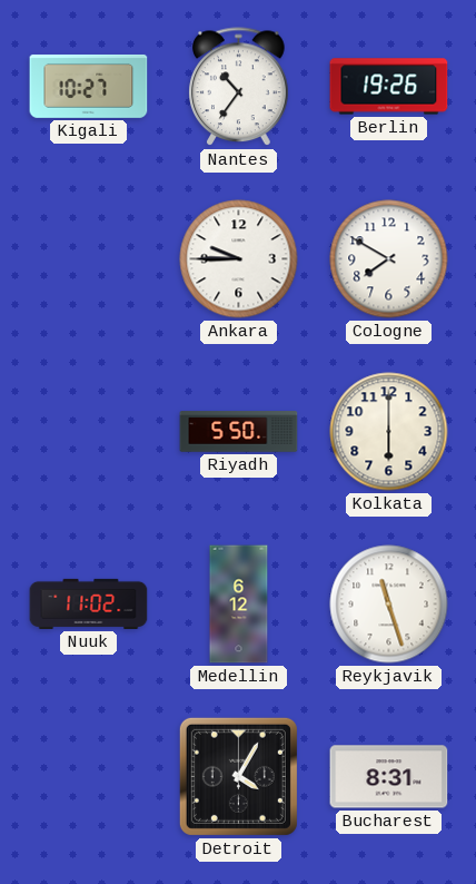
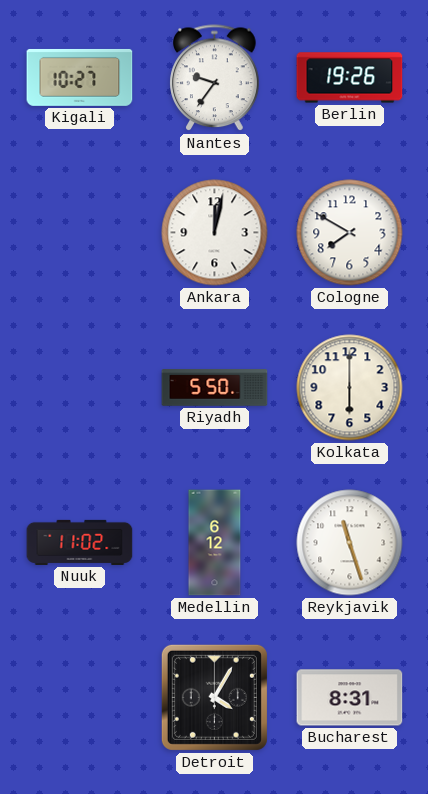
Nantes: 10:36 -> 9:36
Ankara: 9:45 -> 12:02
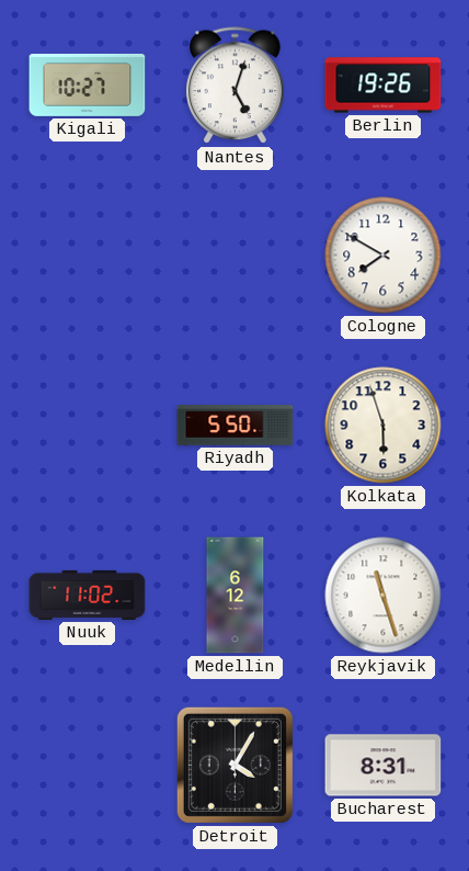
Nantes: 9:36 -> 5:03
Ankara: 12:02 -> none
Kolkata: 6:00 -> 5:57
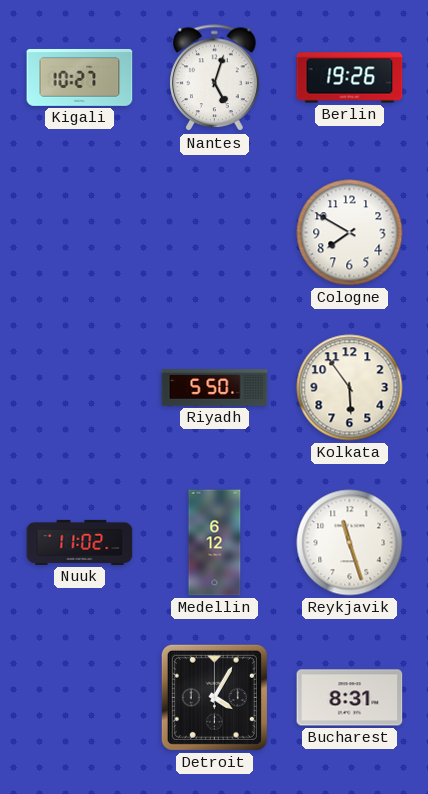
Kolkata: 5:57 -> 5:54
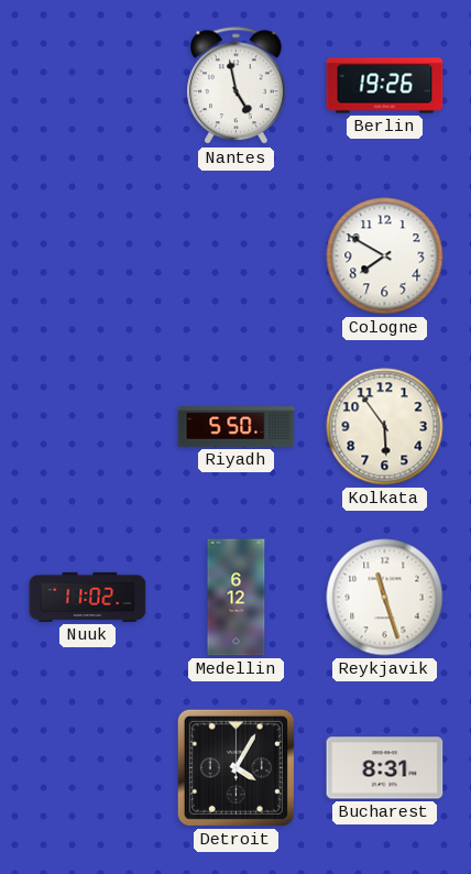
Kigali: 10:27 -> none
Nantes: 5:03 -> 4:58
